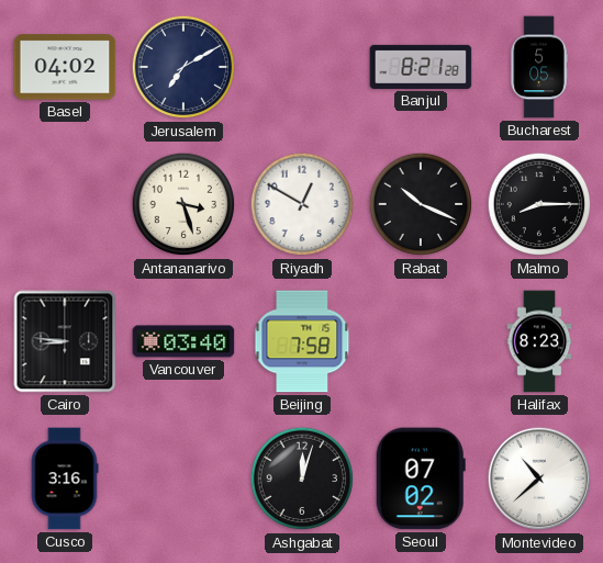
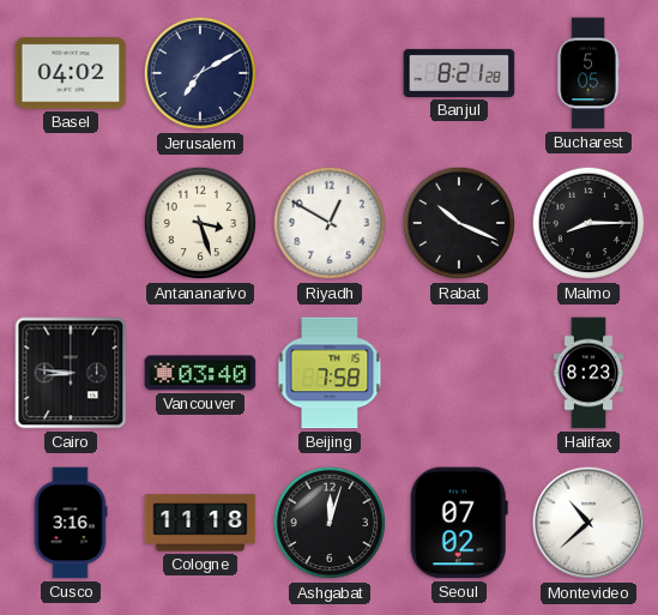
Cologne: none -> 11:18
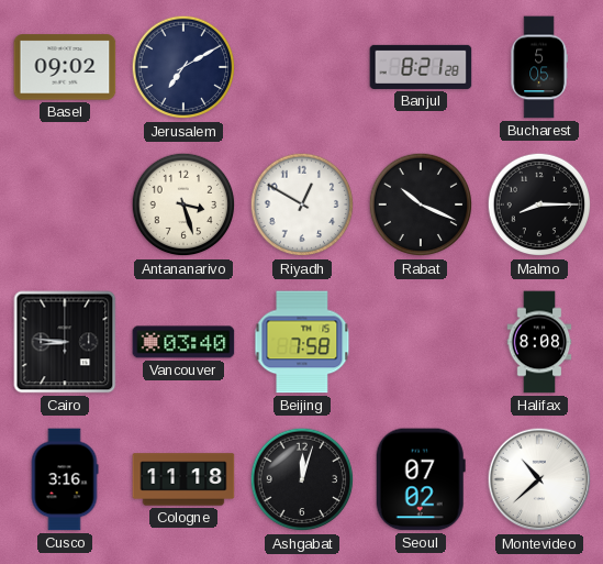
Basel: 04:02 -> 09:02
Halifax: 8:23 -> 8:08
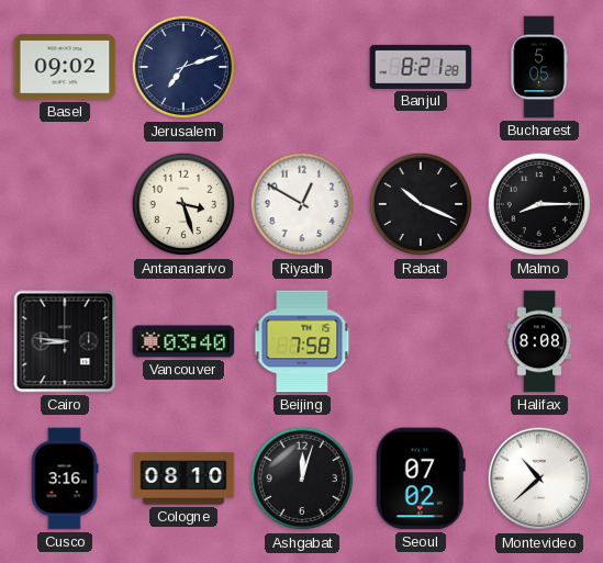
Jerusalem: 7:10 -> 7:12
Cologne: 11:18 -> 08:10
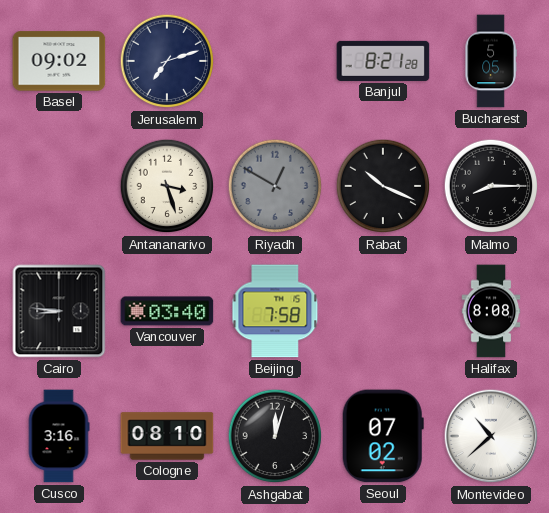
Riyadh dial: white -> grey
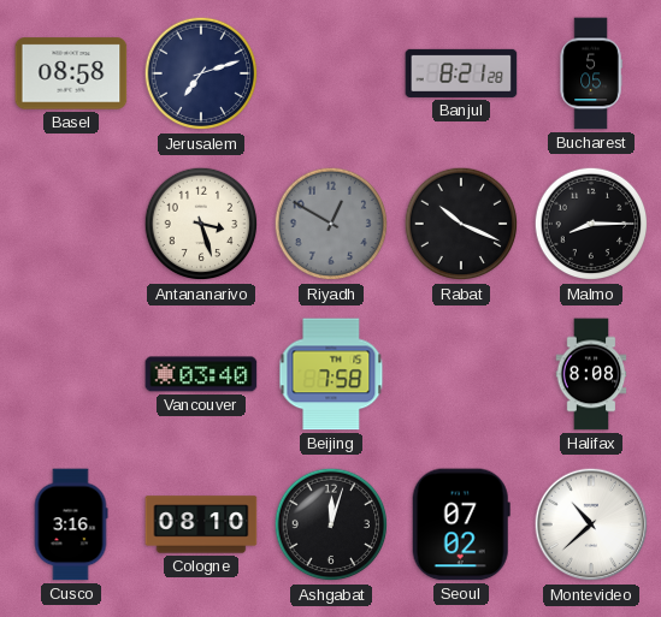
Basel: 09:02 -> 08:58
Cairo: 8:46 -> none
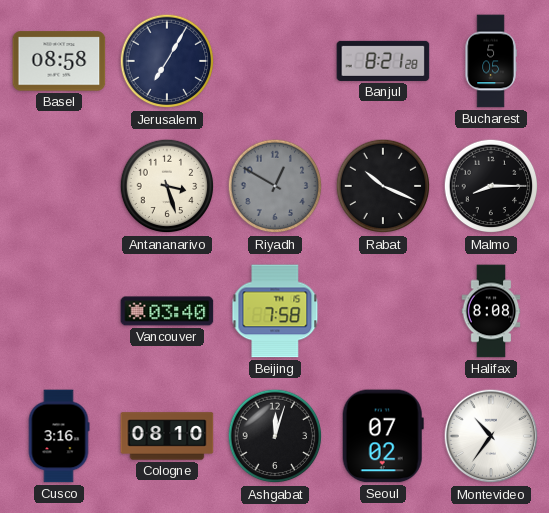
Jerusalem: 7:12 -> 7:05
Montevideo: 10:38 -> 10:36
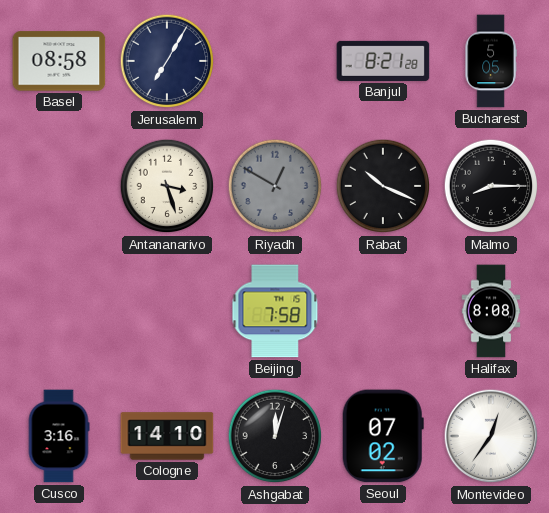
Vancouver: 03:40 -> none
Cologne: 08:10 -> 14:10
Montevideo: 10:36 -> 12:36
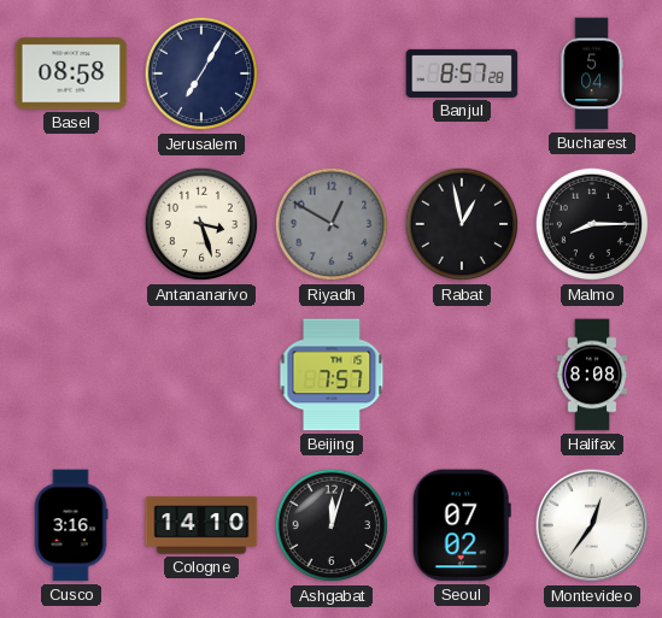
Banjul: 8:21 -> 8:57
Bucharest: 5:05 -> 5:04
Rabat: 10:19 -> 12:58
Beijing: 7:58 -> 7:57
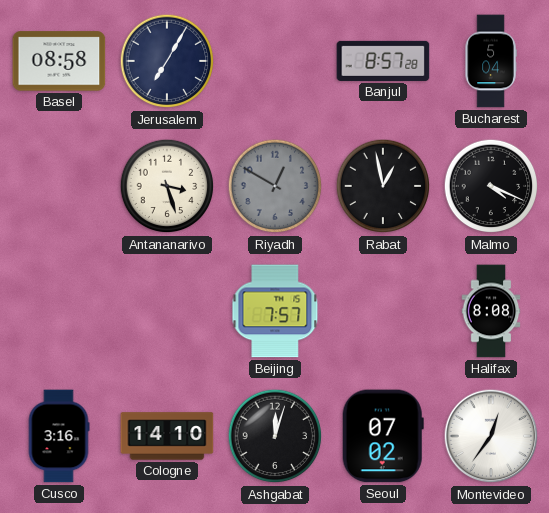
Malmo: 8:15 -> 4:19
